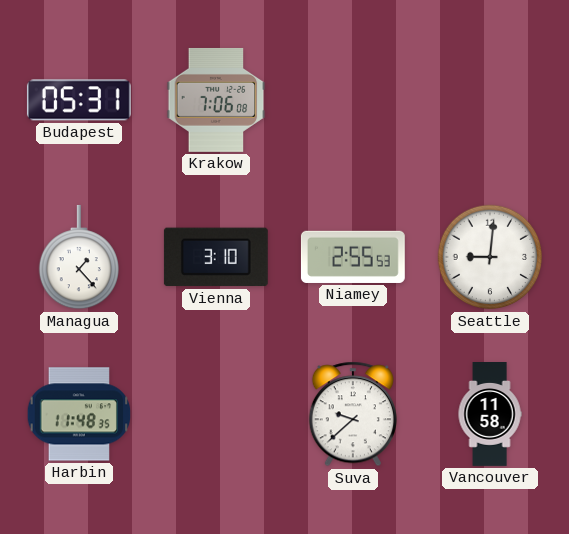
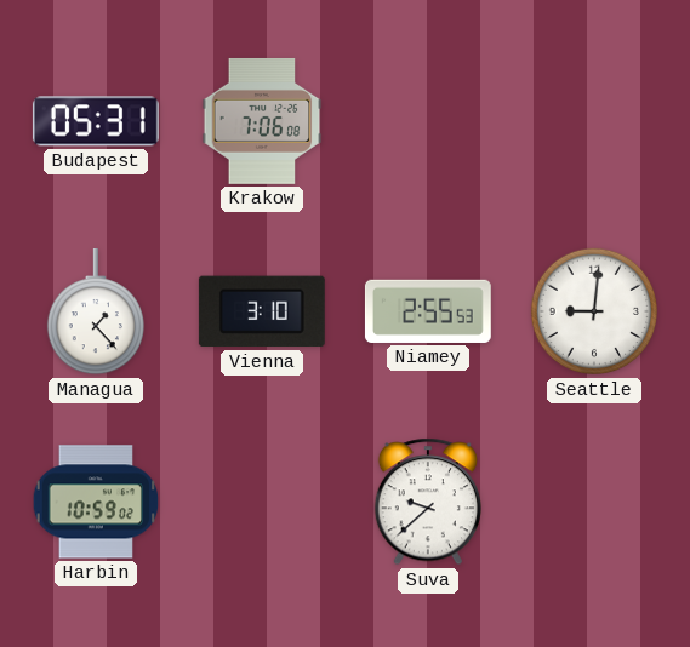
Harbin: 11:48 -> 10:59
Vancouver: 11:58 -> none
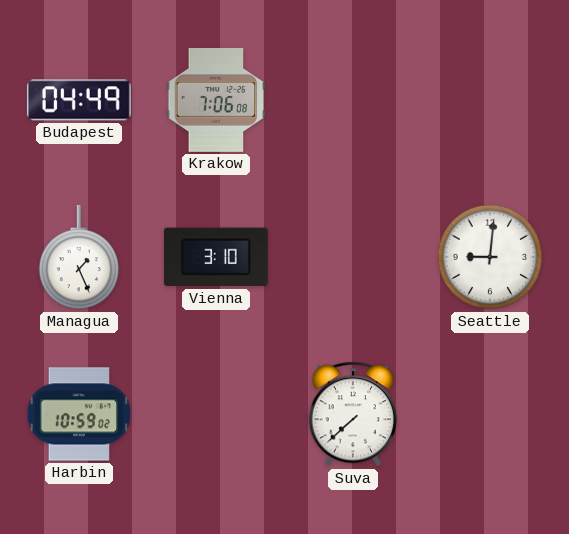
Budapest: 05:31 -> 04:49
Managua: 1:23 -> 1:26
Niamey: 2:55 -> none
Suva: 9:38 -> 7:38
